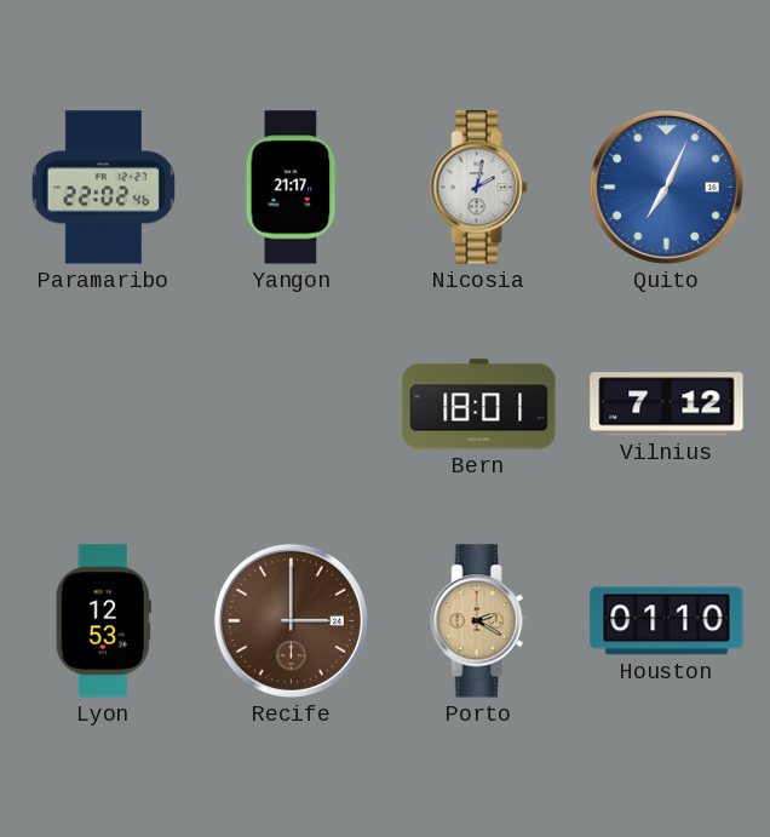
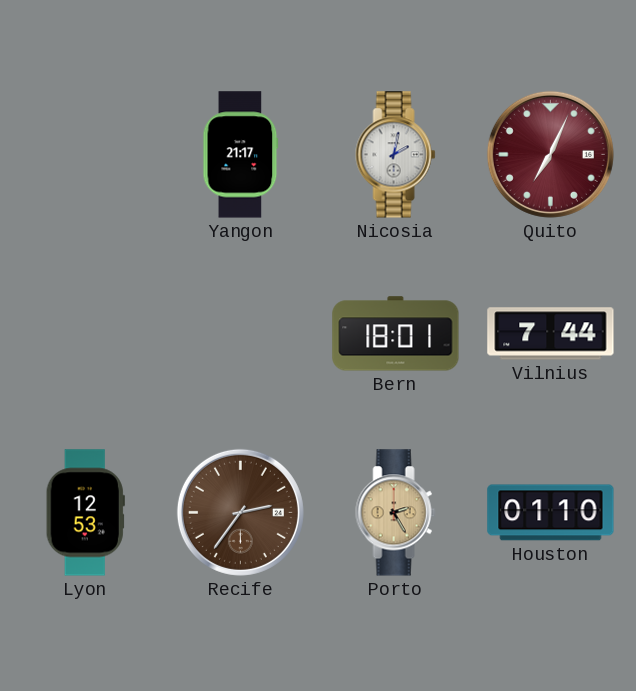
Paramaribo: 22:02 -> none
Quito dial: blue -> burgundy
Vilnius: 7:12 -> 7:44
Recife: 3:00 -> 2:36
Porto: 2:20 -> 2:25
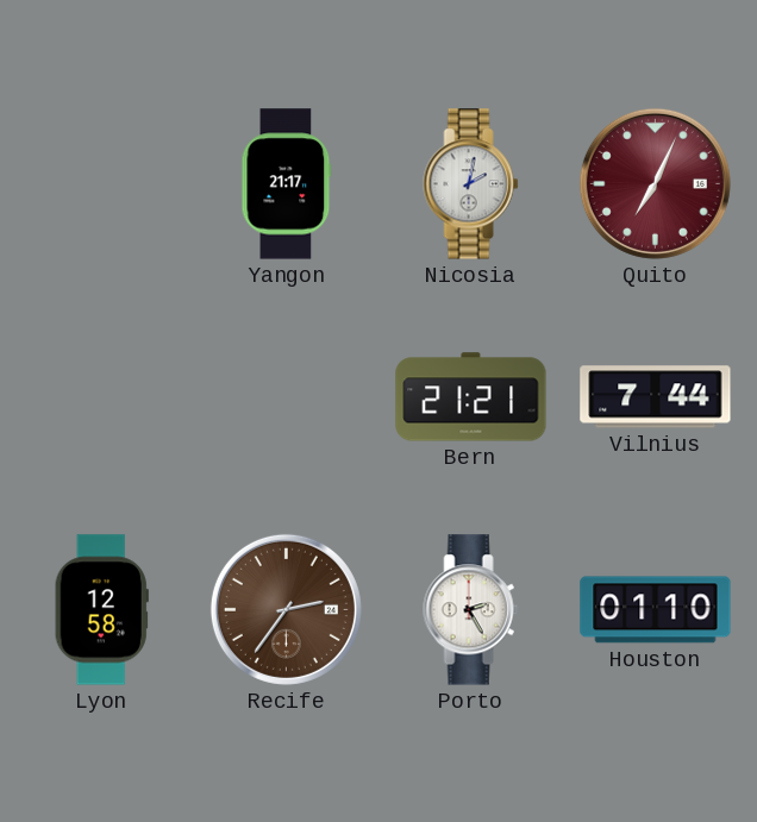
Bern: 18:01 -> 21:21
Lyon: 12:53 -> 12:58
Porto dial: champagne -> white
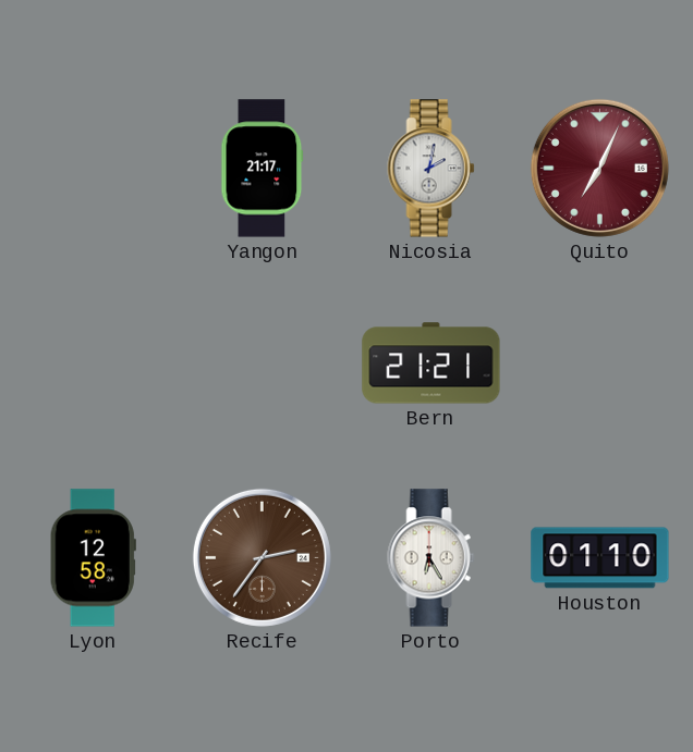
Vilnius: 7:44 -> none
Porto: 2:25 -> 6:25
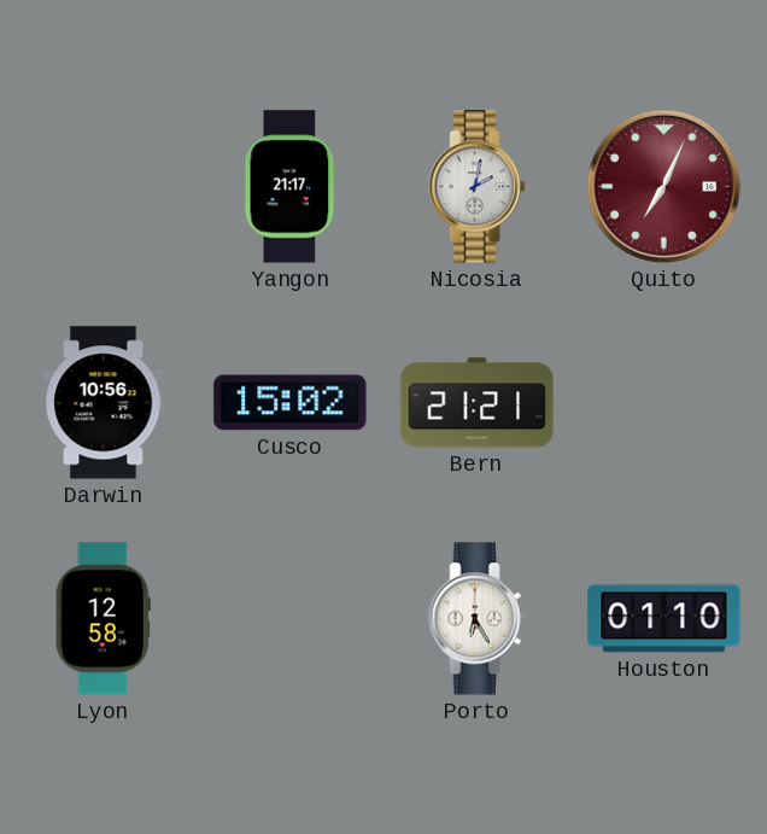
Darwin: none -> 10:56
Cusco: none -> 15:02
Recife: 2:36 -> none
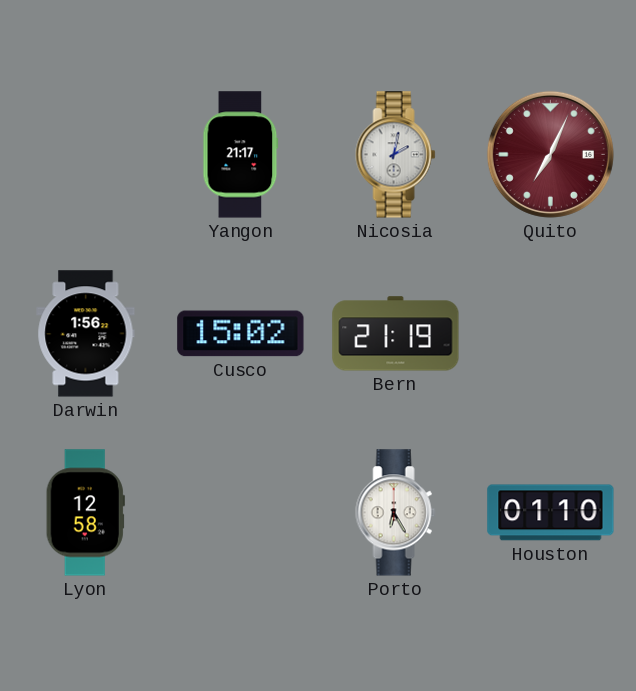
Darwin: 10:56 -> 1:56
Bern: 21:21 -> 21:19
